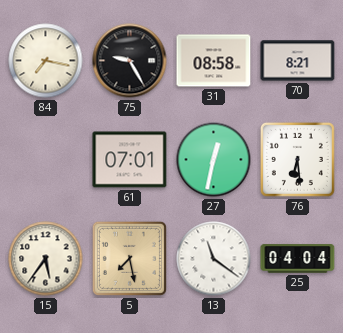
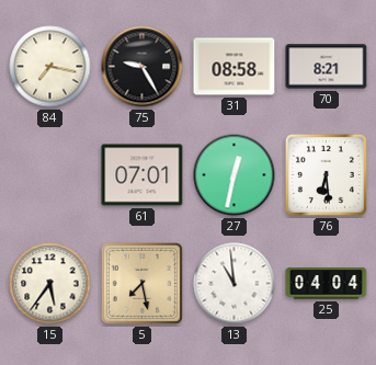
13: 11:21 -> 10:59
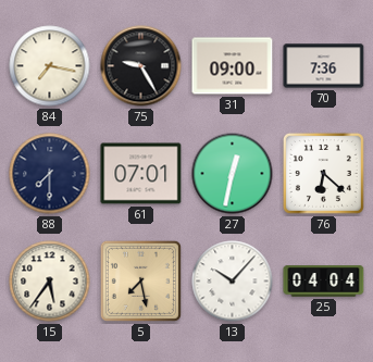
31: 08:58 -> 09:00
70: 8:21 -> 7:36
88: none -> 7:30
76: 6:29 -> 6:22
13: 10:59 -> 10:07
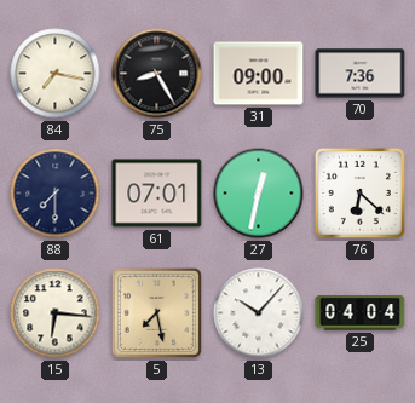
75: 9:25 -> 8:25
15: 5:36 -> 6:16
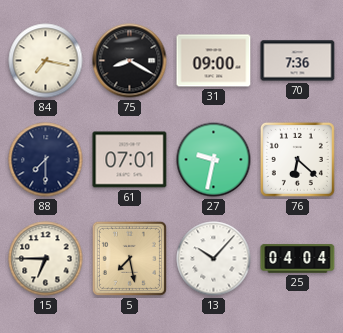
75: 8:25 -> 8:20
27: 12:32 -> 9:32
15: 6:16 -> 6:45
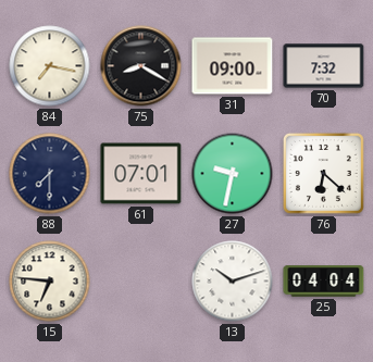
70: 7:36 -> 7:32
15: 6:45 -> 6:46
5: 7:28 -> none
13: 10:07 -> 10:12
